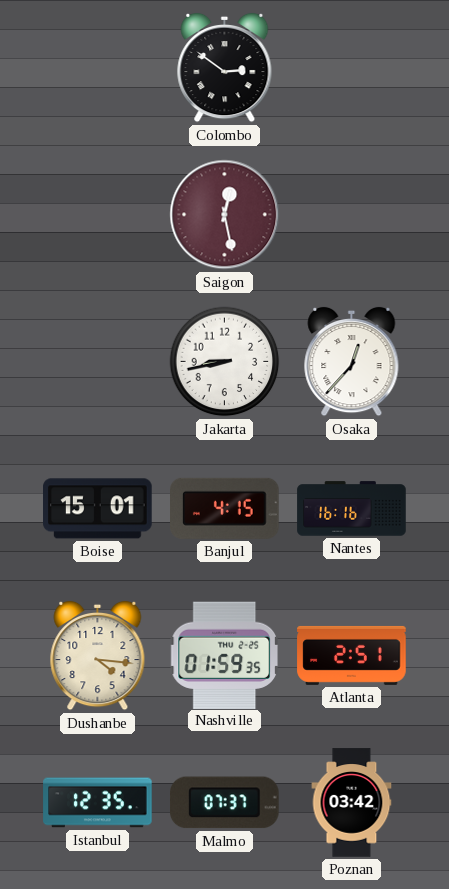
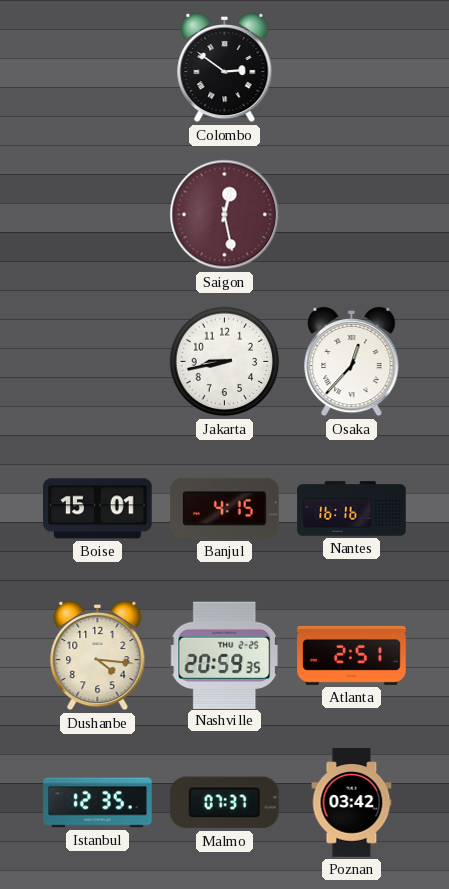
Nashville: 01:59 -> 20:59
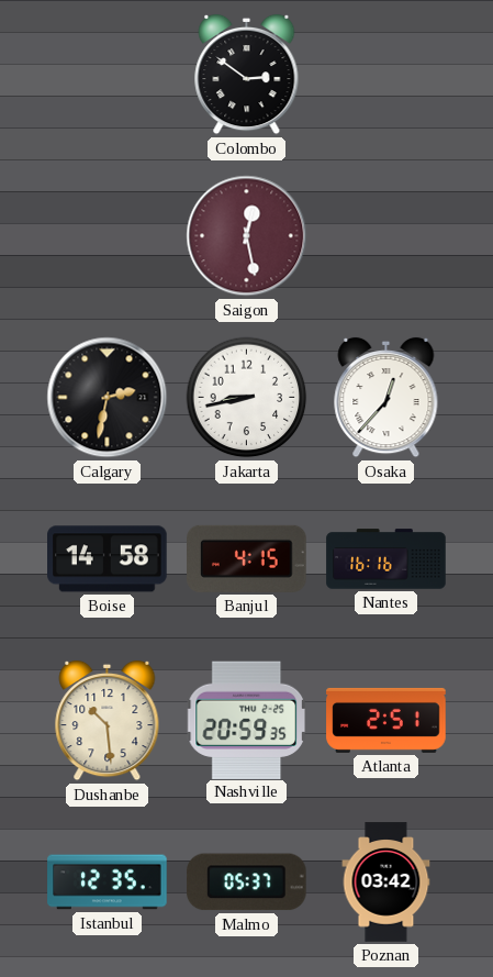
Calgary: none -> 2:32
Boise: 15:01 -> 14:58
Dushanbe: 4:16 -> 10:29
Malmo: 07:37 -> 05:37
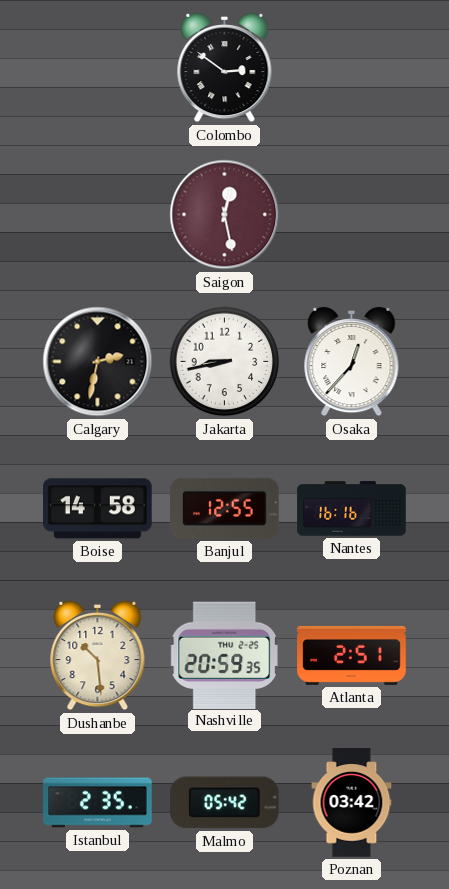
Banjul: 4:15 -> 12:55
Istanbul: 12:35 -> 2:35
Malmo: 05:37 -> 05:42
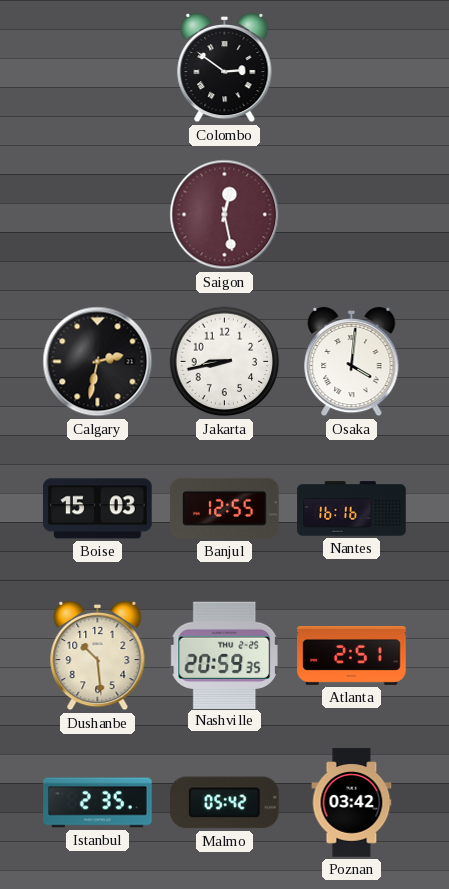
Osaka: 12:37 -> 4:01
Boise: 14:58 -> 15:03
